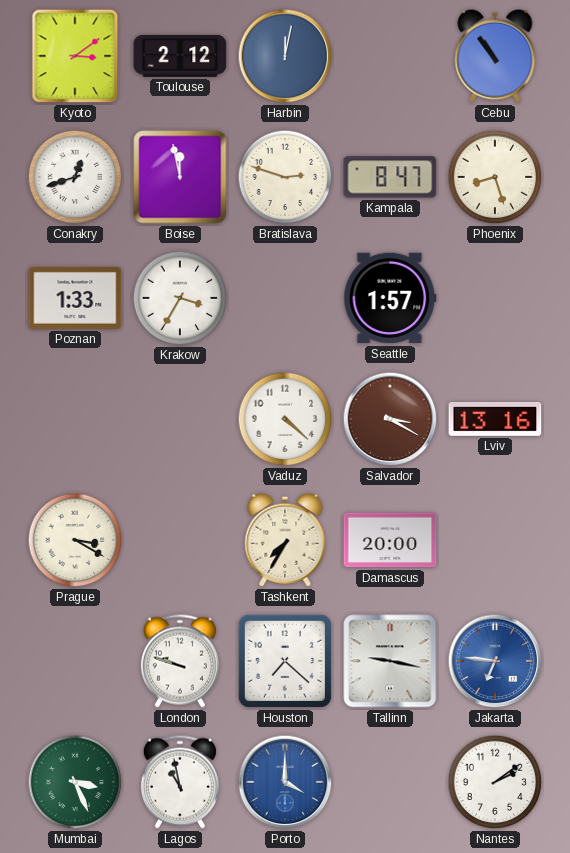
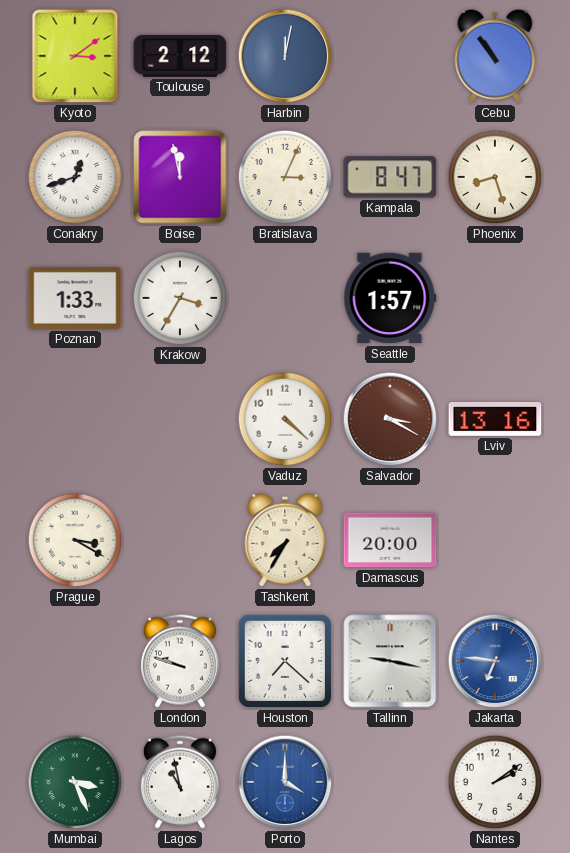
Bratislava: 2:48 -> 3:04
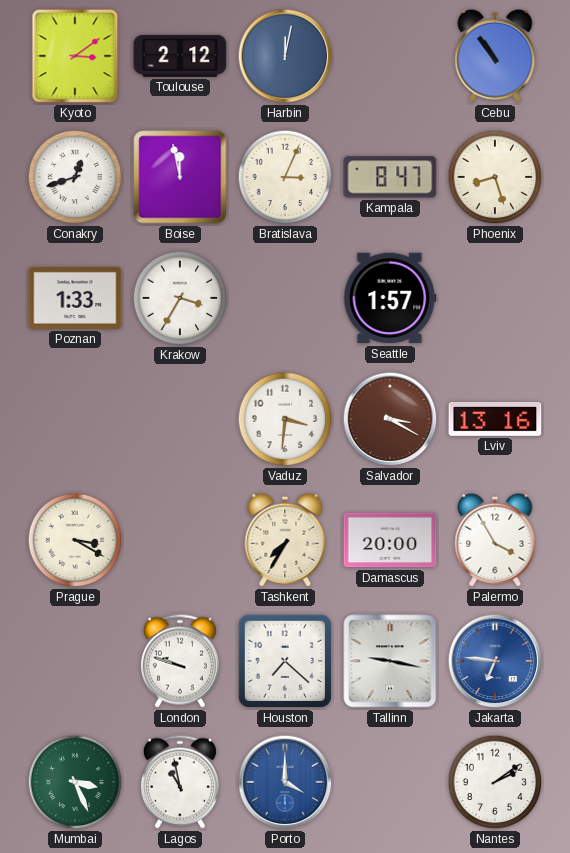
Vaduz: 4:22 -> 3:31
Palermo: none -> 3:55
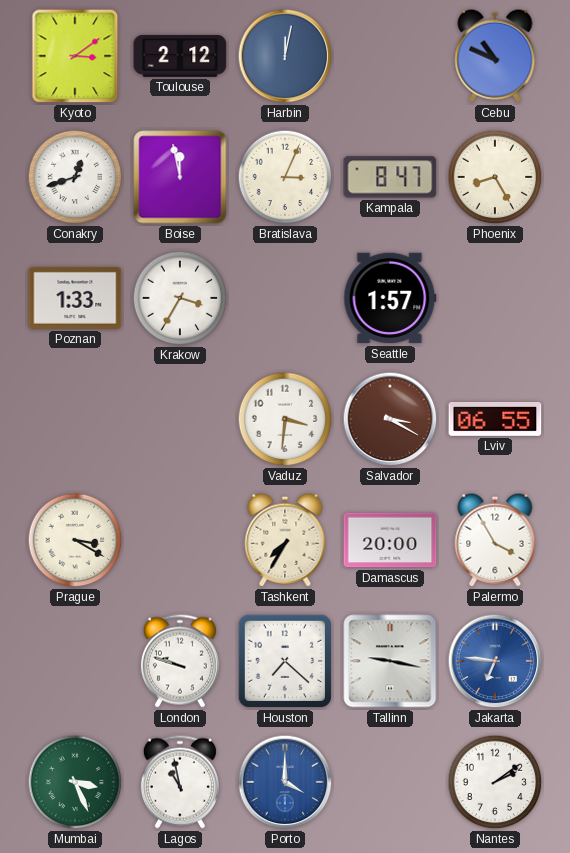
Cebu: 10:54 -> 10:49
Phoenix: 8:27 -> 8:25
Lviv: 13:16 -> 06:55
